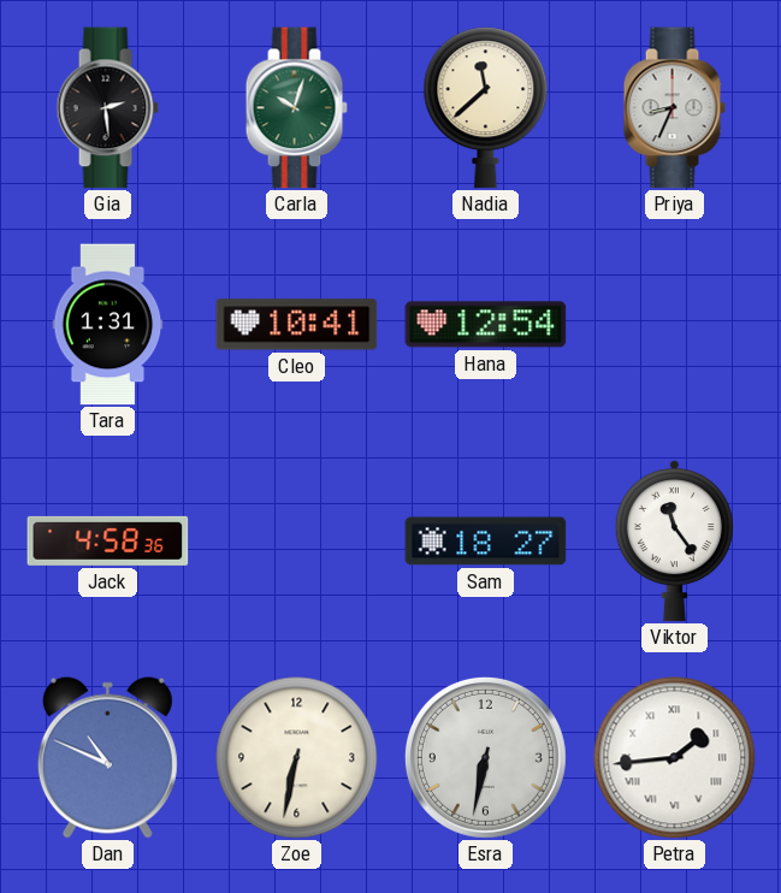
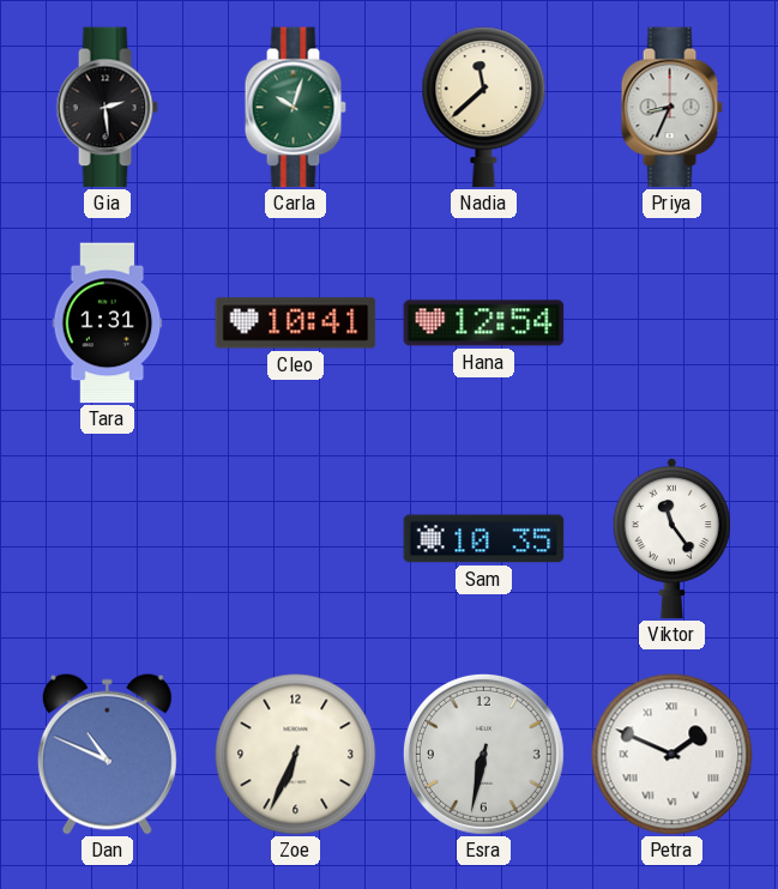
Jack: 4:58 -> none
Sam: 18:27 -> 10:35
Zoe: 6:32 -> 6:34
Petra: 1:44 -> 1:49
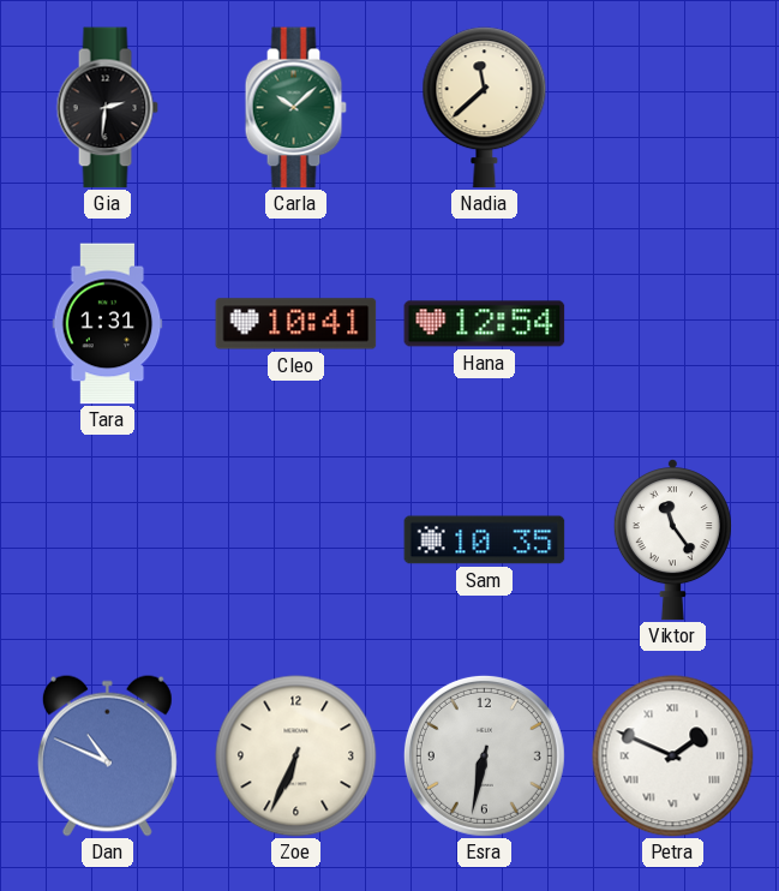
Gia: 2:29 -> 2:31
Carla: 10:03 -> 10:08
Priya: 8:34 -> none
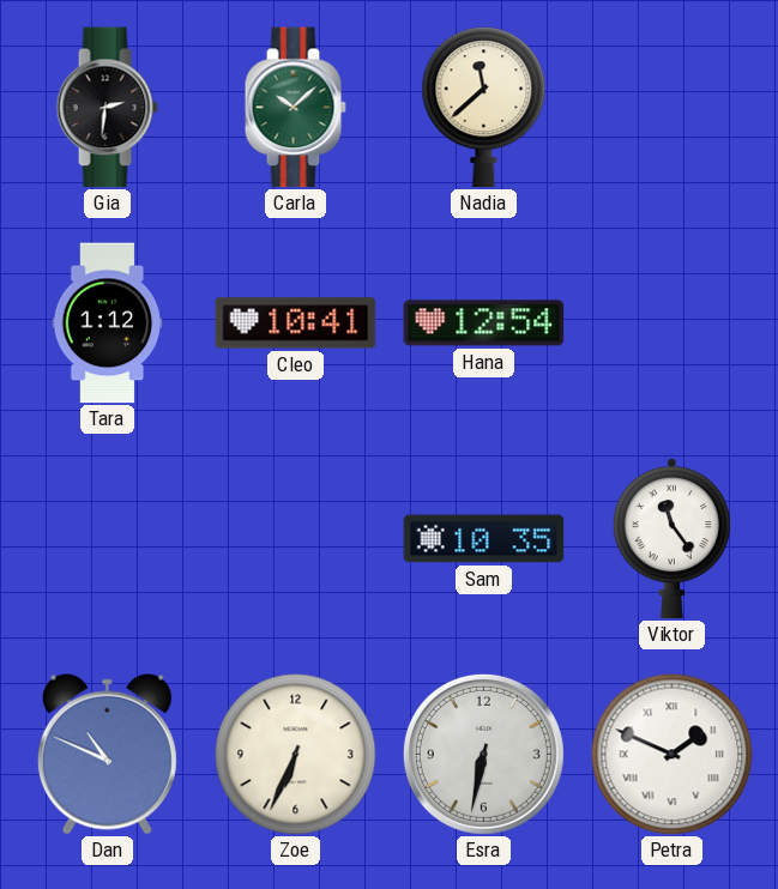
Tara: 1:31 -> 1:12
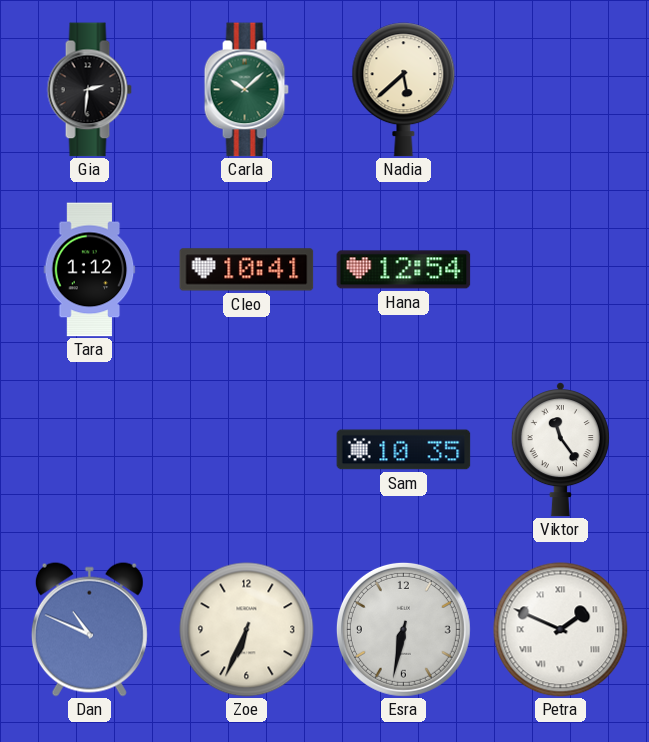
Nadia: 11:38 -> 5:38
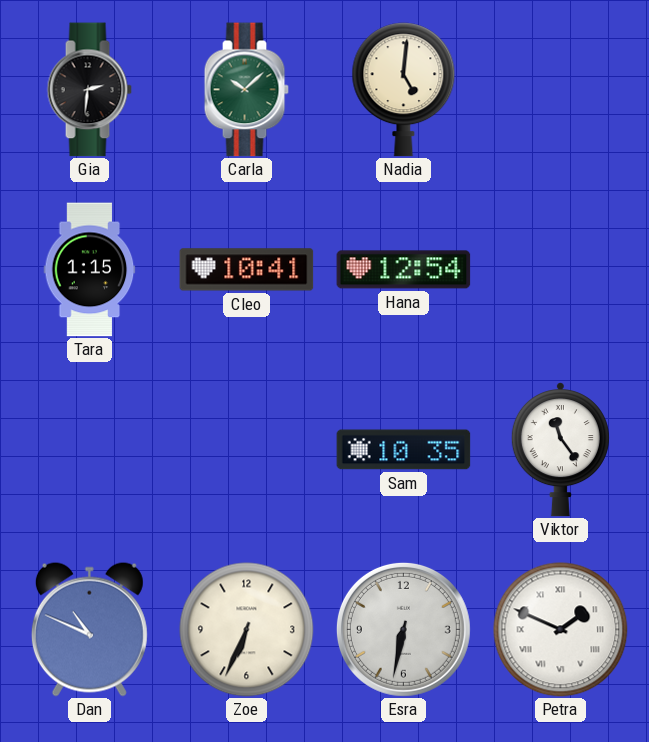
Nadia: 5:38 -> 5:01
Tara: 1:12 -> 1:15
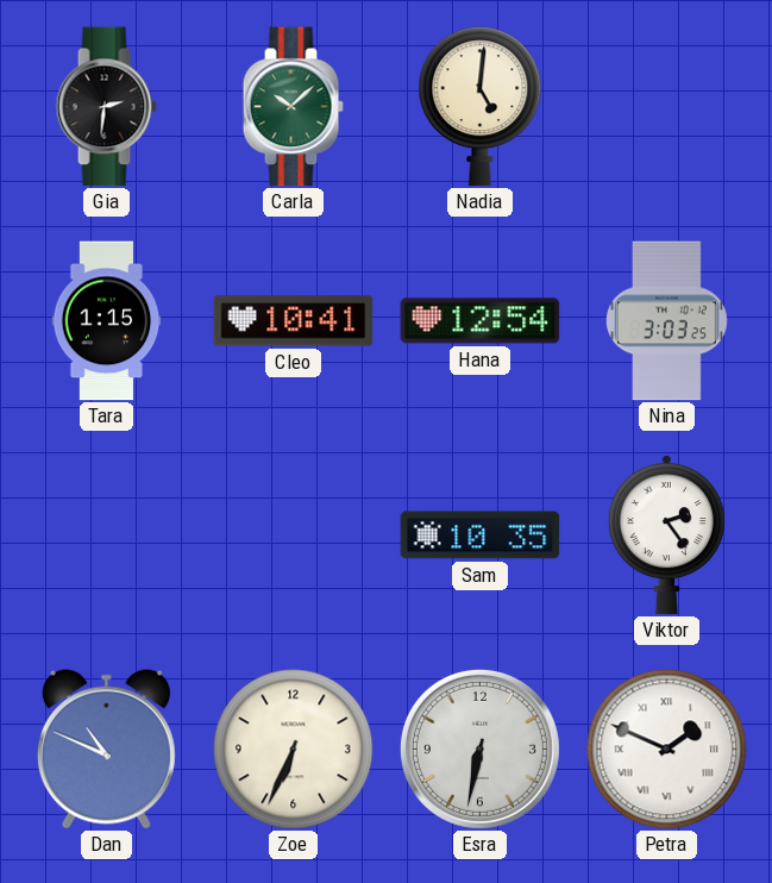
Nina: none -> 3:03
Viktor: 11:24 -> 2:24
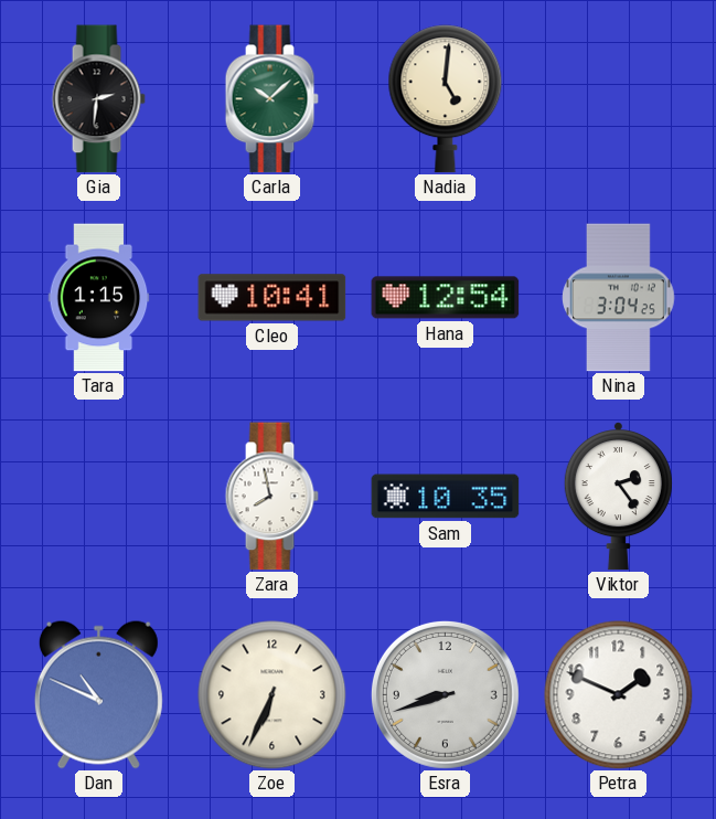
Nina: 3:03 -> 3:04
Zara: none -> 7:58
Esra: 6:32 -> 8:42
Petra numerals: Roman -> Arabic
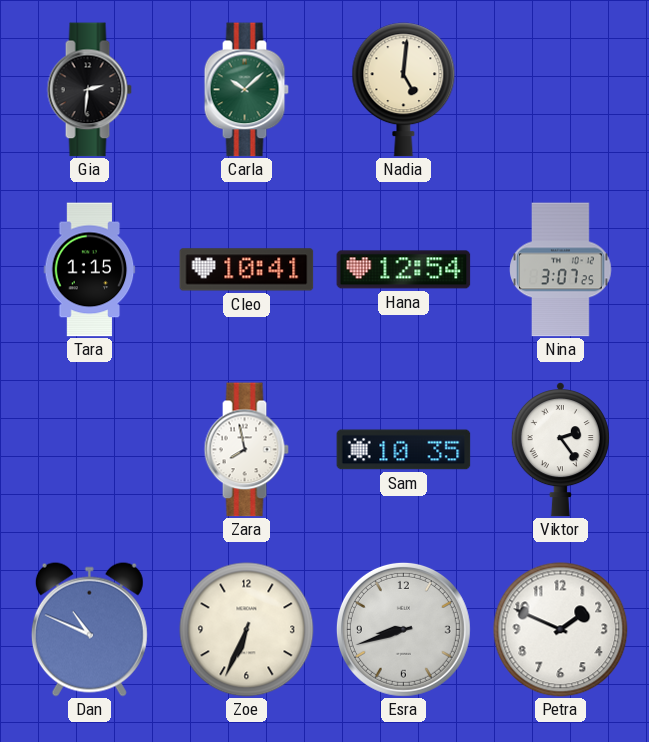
Nina: 3:04 -> 3:07
